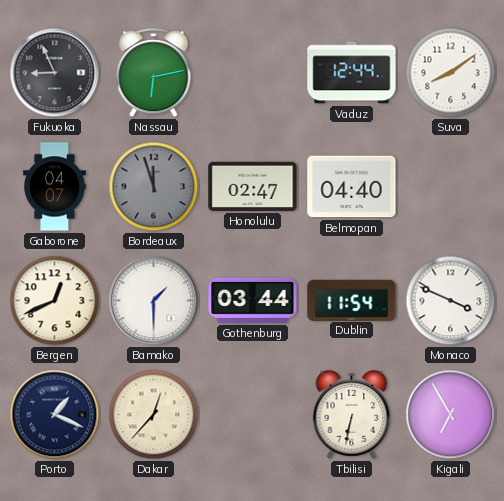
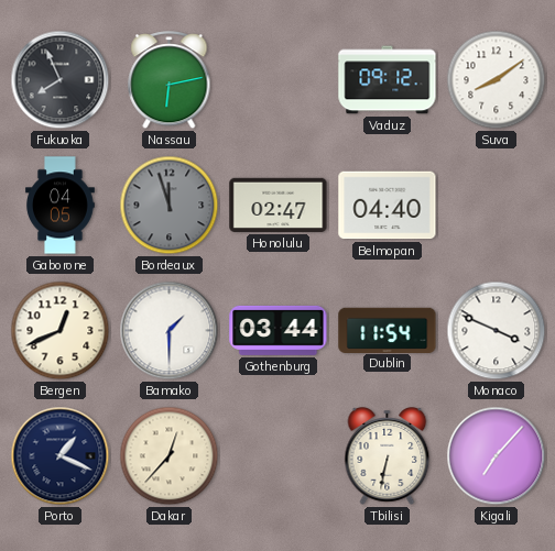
Fukuoka: 8:56 -> 7:56
Vaduz: 12:44 -> 09:12
Gaborone: 04:07 -> 04:05
Kigali: 6:55 -> 7:07
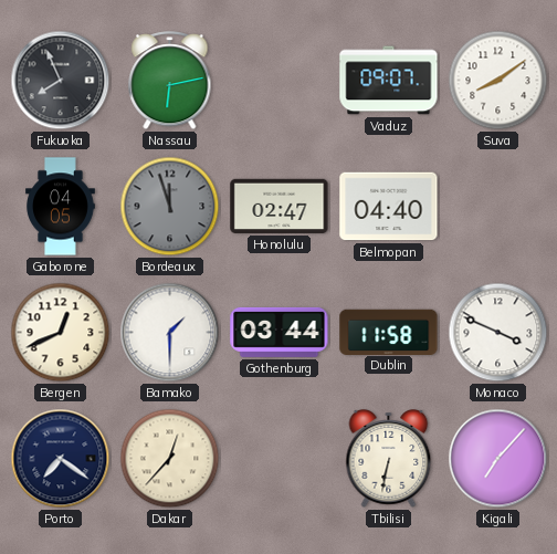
Vaduz: 09:12 -> 09:07
Dublin: 11:54 -> 11:58
Porto: 1:19 -> 7:21
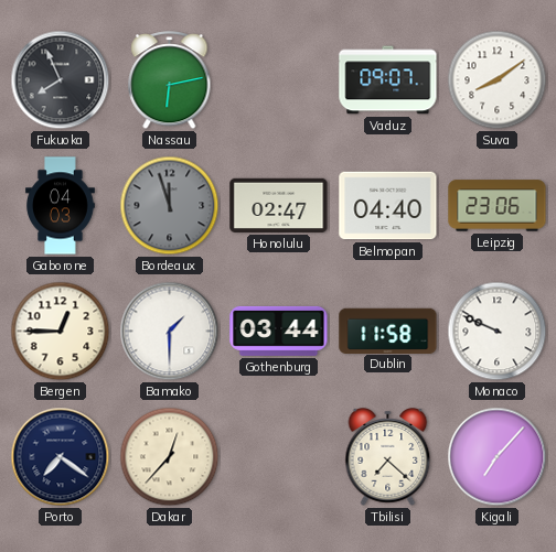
Gaborone: 04:05 -> 04:03
Leipzig: none -> 23:06
Bergen: 12:41 -> 12:45
Monaco: 3:49 -> 9:49
Tbilisi: 6:32 -> 7:22
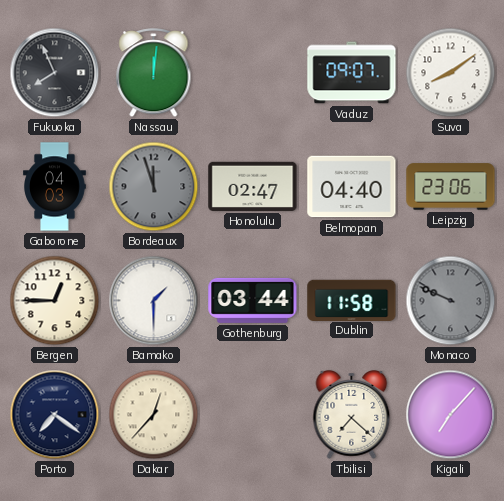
Nassau: 6:13 -> 12:01
Monaco dial: white -> grey
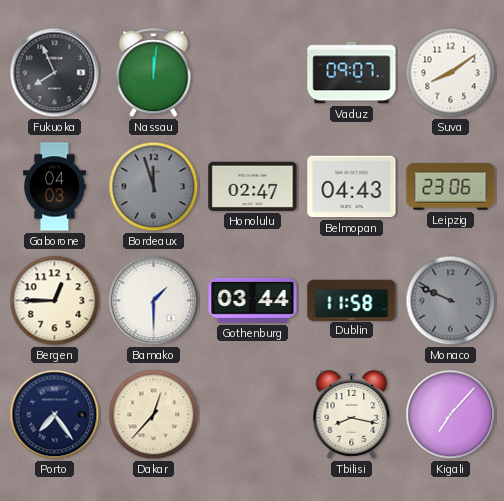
Belmopan: 04:40 -> 04:43
Porto: 7:21 -> 7:24
Tbilisi: 7:22 -> 8:17
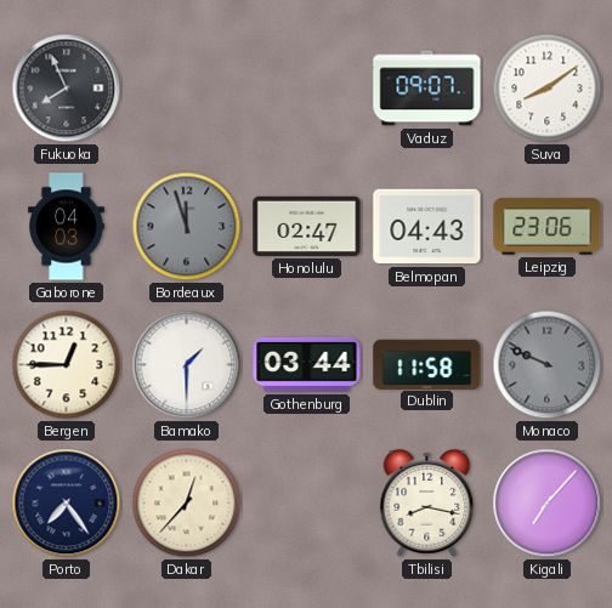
Nassau: 12:01 -> none
